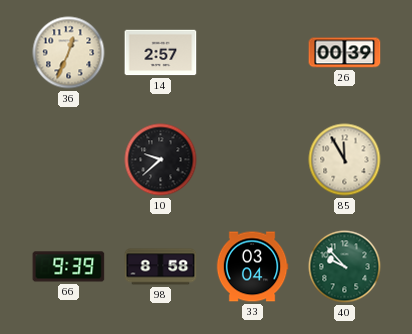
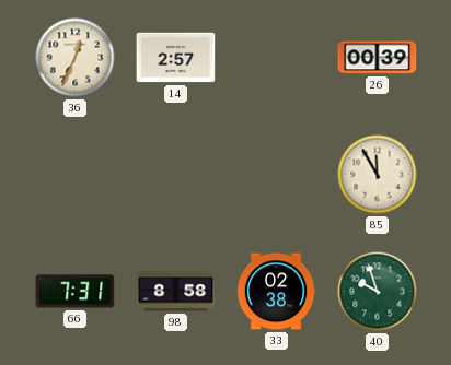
10: 9:38 -> none
66: 9:39 -> 7:31
33: 03:04 -> 02:38
40: 9:53 -> 9:57
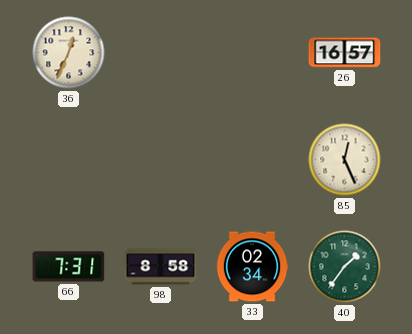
14: 2:57 -> none
26: 00:39 -> 16:57
85: 11:55 -> 12:26
33: 02:38 -> 02:34
40: 9:57 -> 1:36
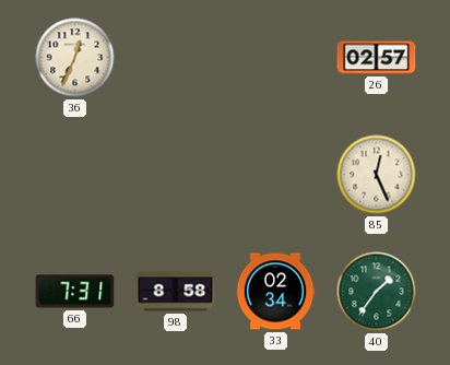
26: 16:57 -> 02:57
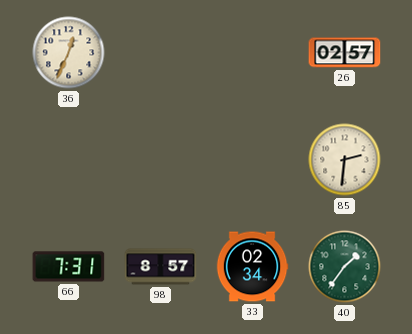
85: 12:26 -> 2:31
98: 8:58 -> 8:57
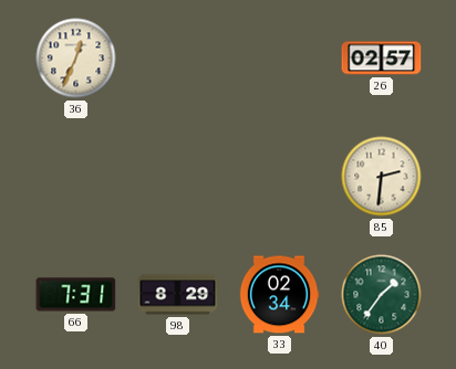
98: 8:57 -> 8:29
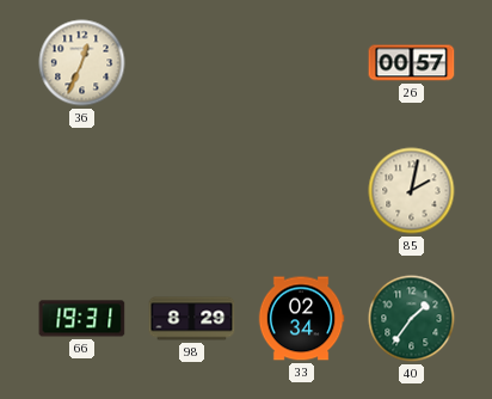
26: 02:57 -> 00:57
85: 2:31 -> 2:02
66: 7:31 -> 19:31
